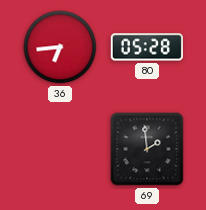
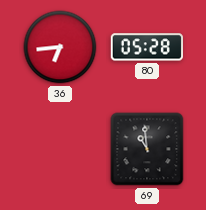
69: 1:59 -> 10:59
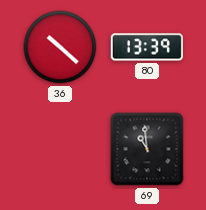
36: 6:44 -> 10:22
80: 05:28 -> 13:39
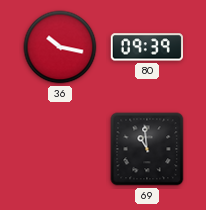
36: 10:22 -> 10:17
80: 13:39 -> 09:39
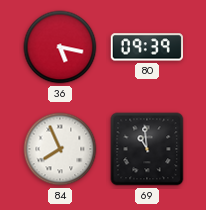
36: 10:17 -> 5:17
84: none -> 7:56
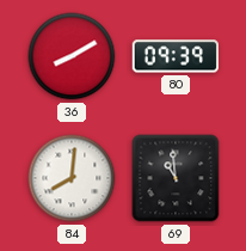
36: 5:17 -> 8:10
84: 7:56 -> 8:01
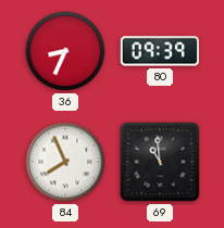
36: 8:10 -> 8:34
84: 8:01 -> 7:56
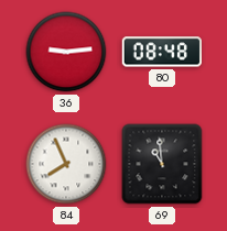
36: 8:34 -> 9:14
80: 09:39 -> 08:48
